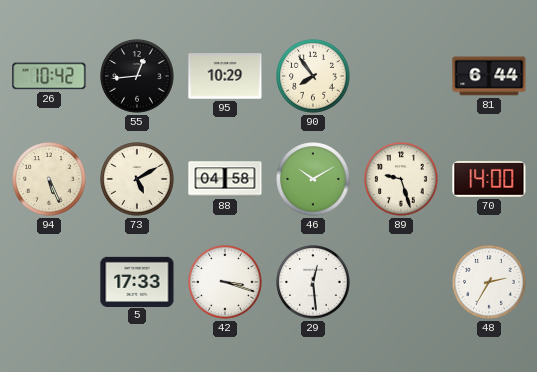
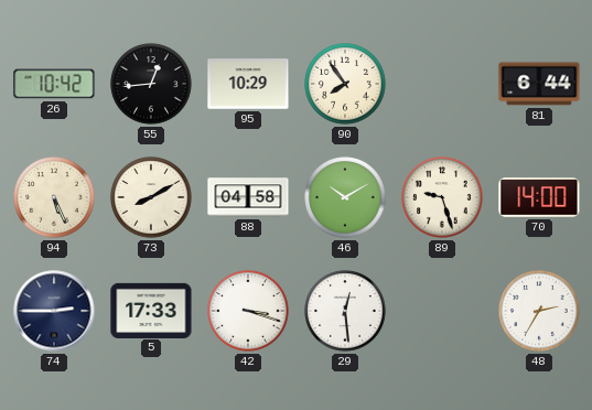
73: 5:10 -> 8:10
74: none -> 2:45
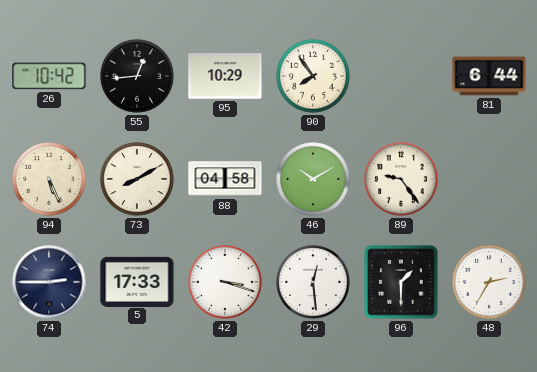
89: 9:27 -> 9:24
70: 14:00 -> none
96: none -> 1:30
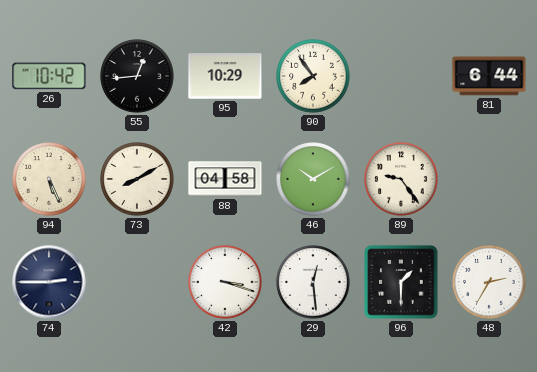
5: 17:33 -> none
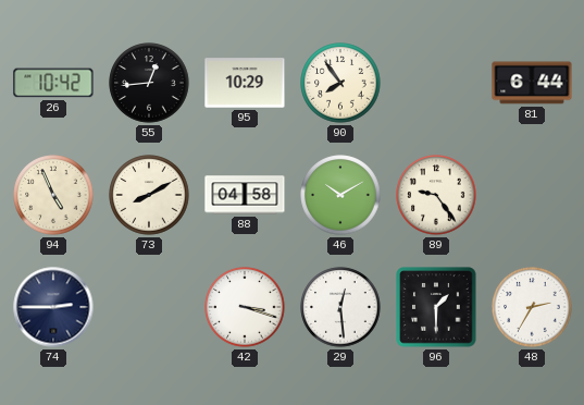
94: 5:26 -> 4:56
